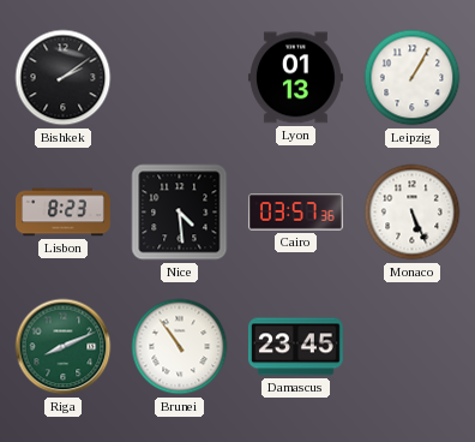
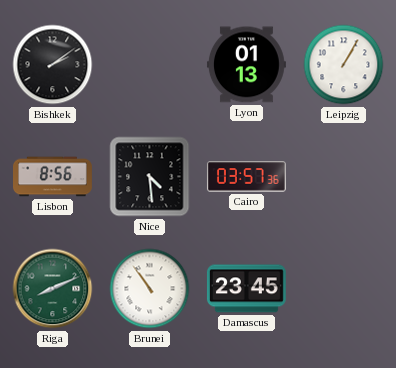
Lisbon: 8:23 -> 8:56
Monaco: 5:26 -> none
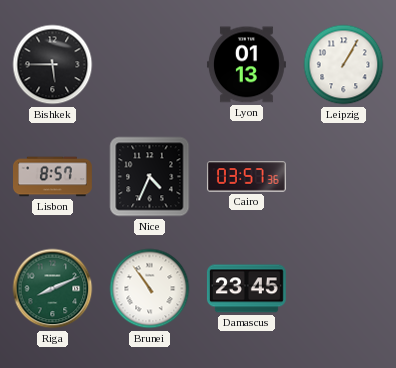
Bishkek: 2:09 -> 5:45
Lisbon: 8:56 -> 8:57
Nice: 4:29 -> 4:34
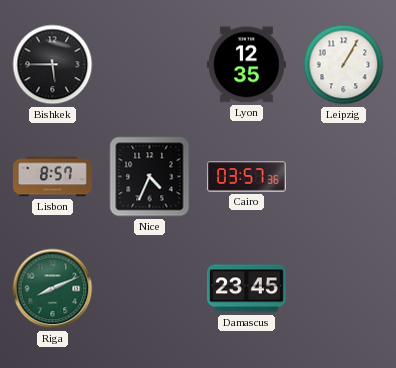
Lyon: 01:13 -> 12:35
Brunei: 10:54 -> none
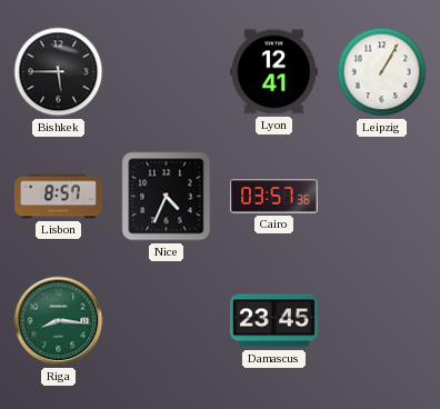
Lyon: 12:35 -> 12:41
Riga: 8:11 -> 8:16
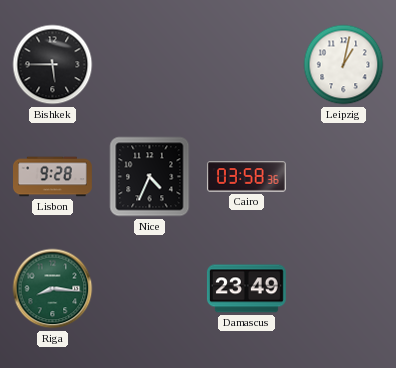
Lyon: 12:41 -> none
Leipzig: 1:05 -> 1:02
Lisbon: 8:57 -> 9:28
Cairo: 03:57 -> 03:58
Damascus: 23:45 -> 23:49
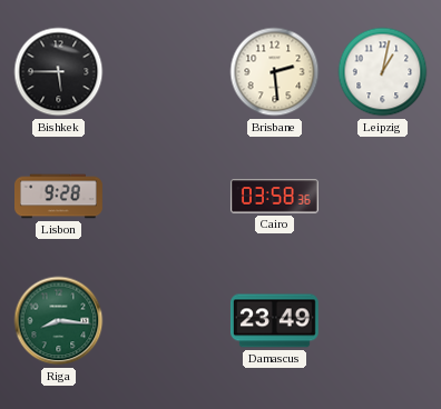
Brisbane: none -> 2:29
Nice: 4:34 -> none
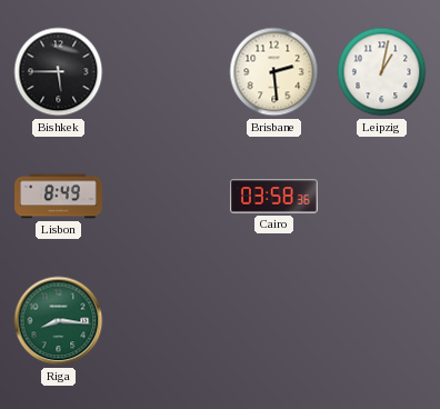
Lisbon: 9:28 -> 8:49
Damascus: 23:49 -> none
